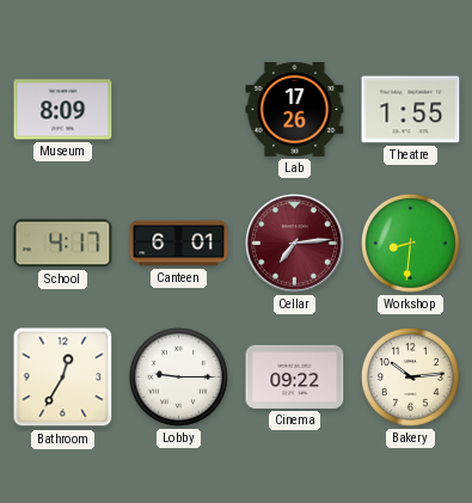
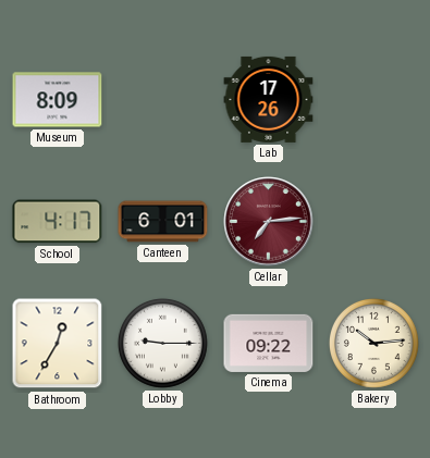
Theatre: 1:55 -> none
Workshop: 8:31 -> none
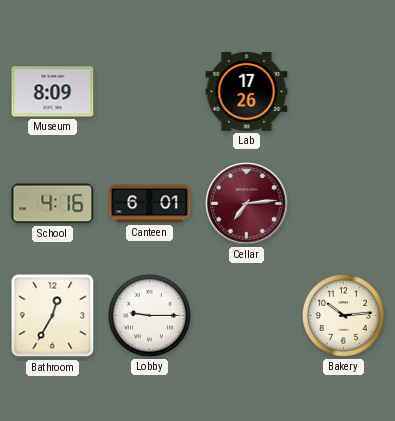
School: 4:17 -> 4:16
Cinema: 09:22 -> none
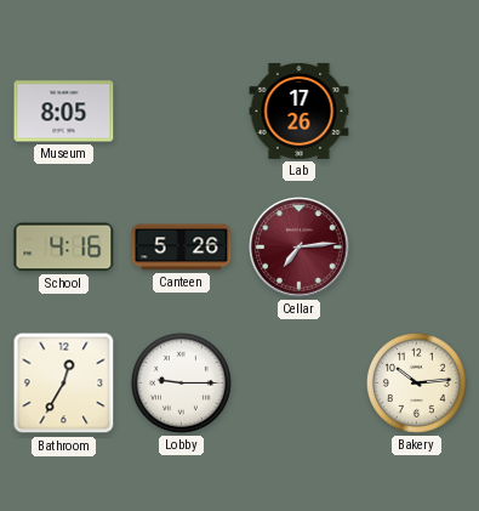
Museum: 8:09 -> 8:05
Canteen: 6:01 -> 5:26
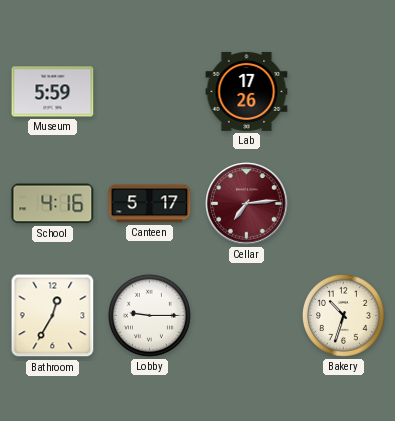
Museum: 8:05 -> 5:59
Canteen: 5:26 -> 5:17
Bakery: 10:14 -> 10:33
